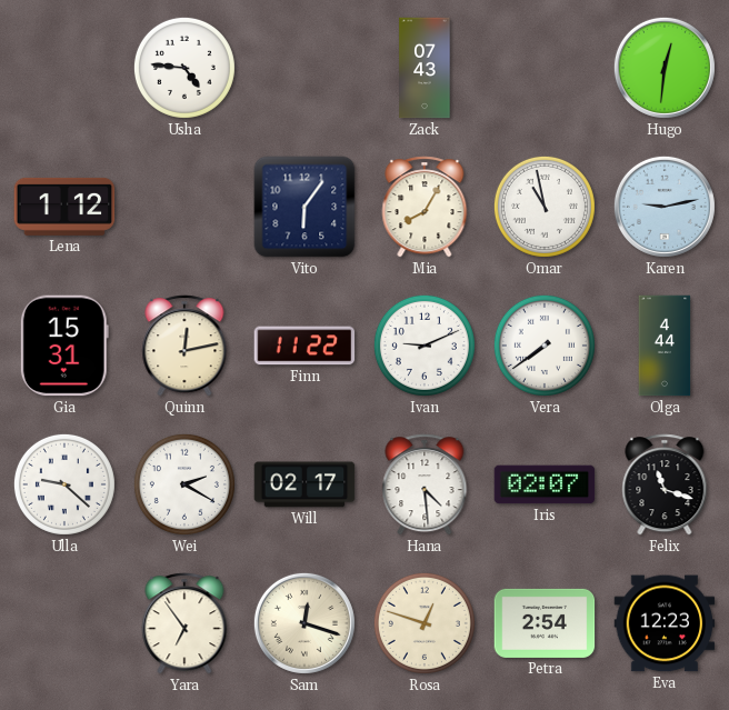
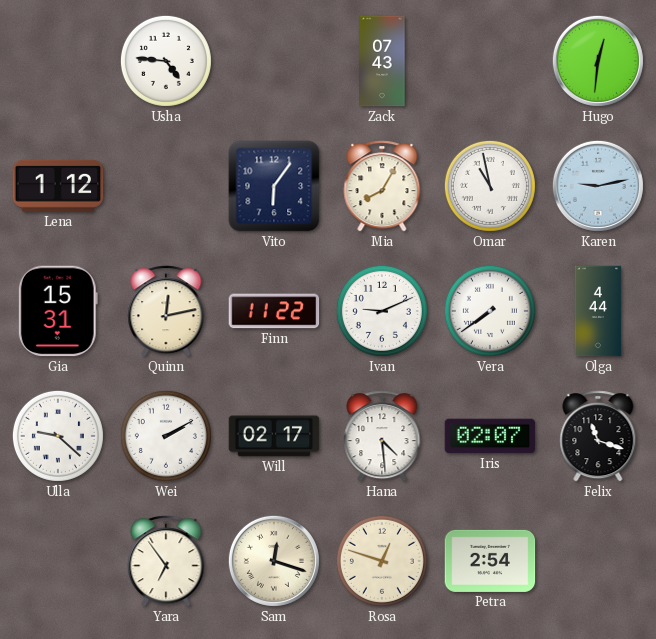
Wei: 2:20 -> 2:10
Eva: 12:23 -> none
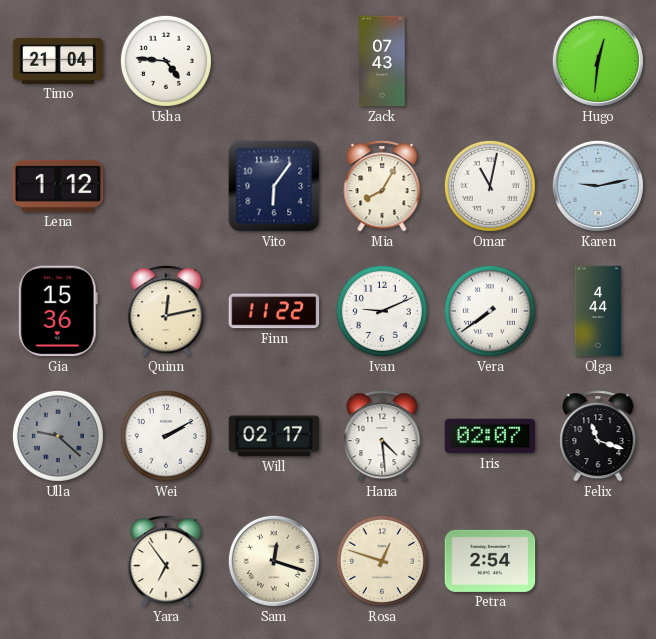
Timo: none -> 21:04
Omar: 10:58 -> 11:02
Gia: 15:31 -> 15:36
Ulla dial: white -> grey
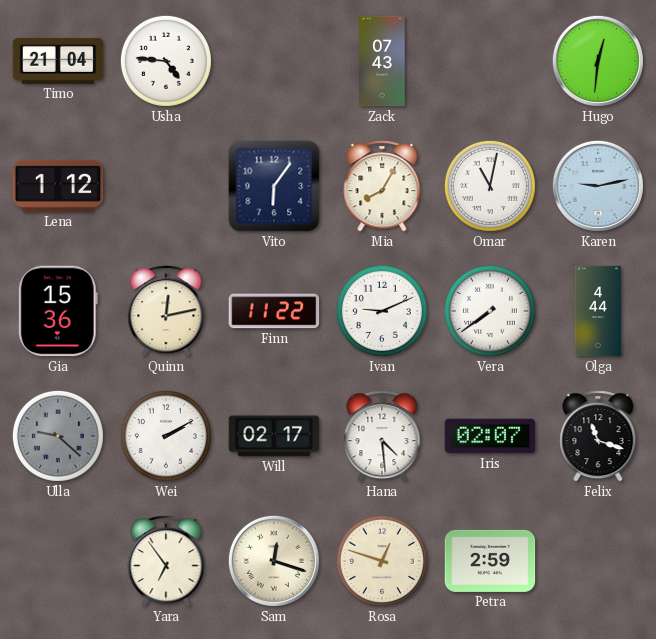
Petra: 2:54 -> 2:59
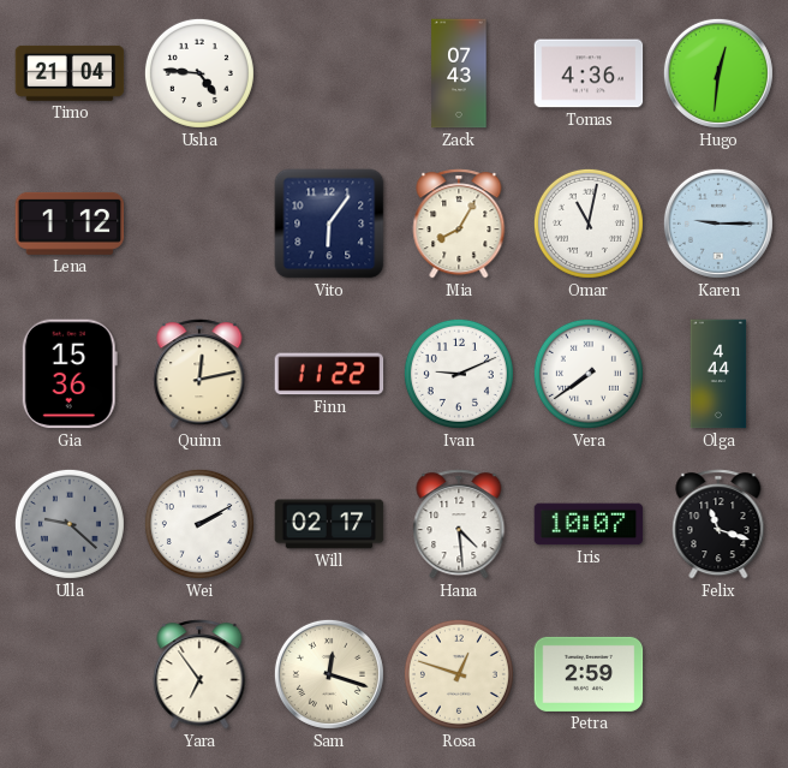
Tomas: none -> 4:36
Karen: 9:13 -> 9:15
Iris: 02:07 -> 10:07
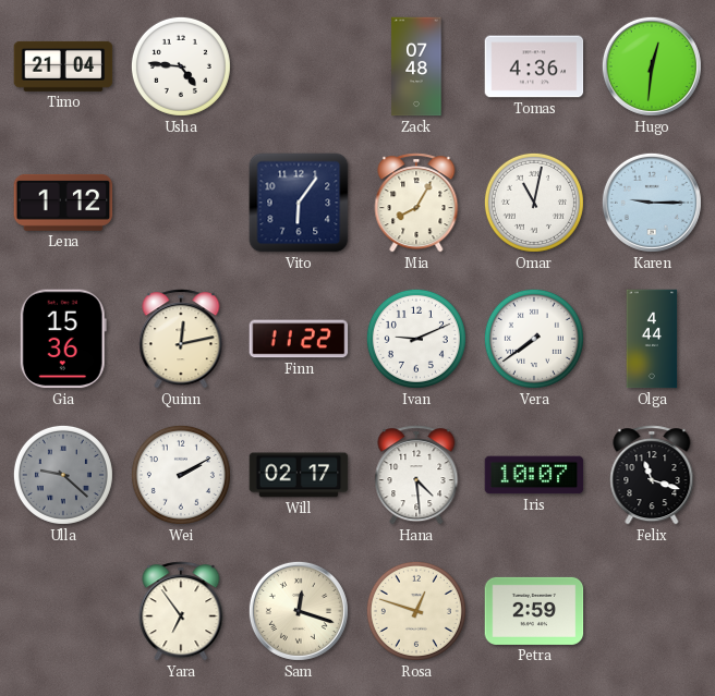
Zack: 07:43 -> 07:48
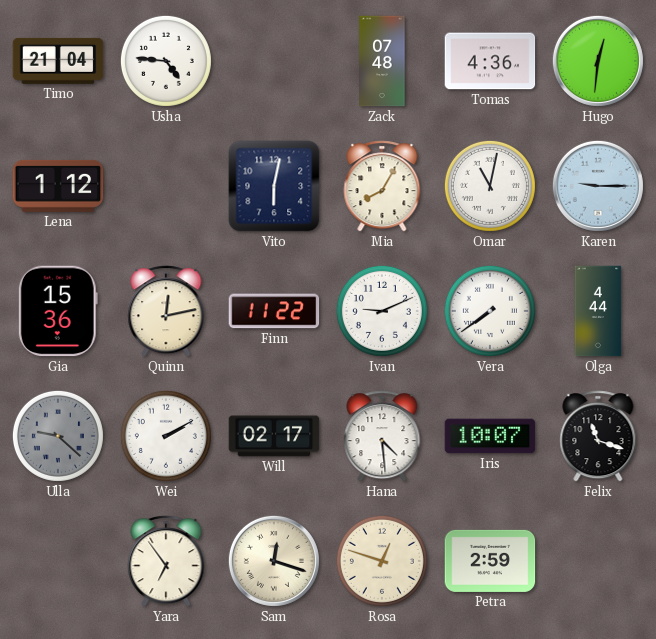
Vito: 6:06 -> 6:02
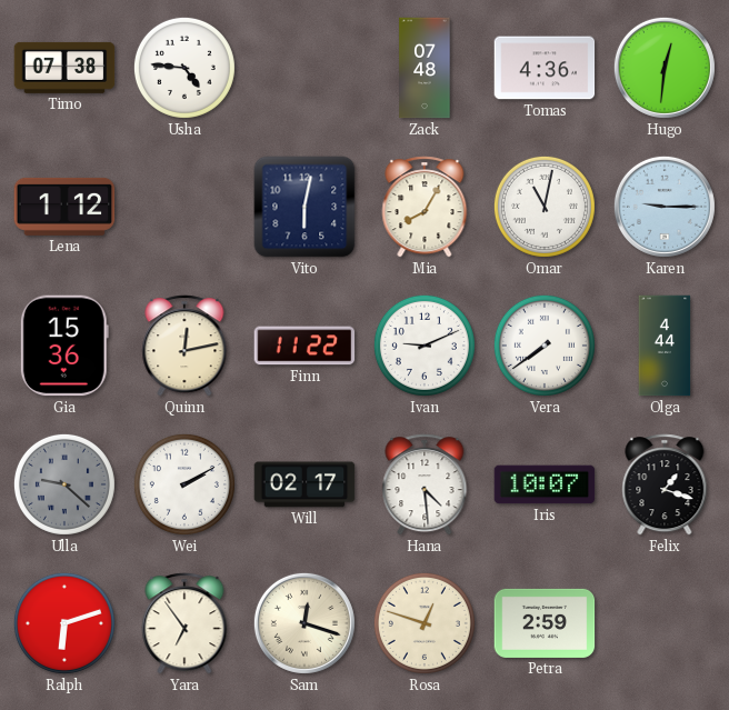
Timo: 21:04 -> 07:38
Felix: 11:18 -> 1:18
Ralph: none -> 6:12
